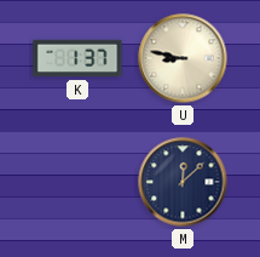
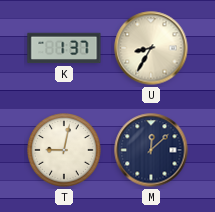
U: 8:47 -> 8:35
T: none -> 9:02
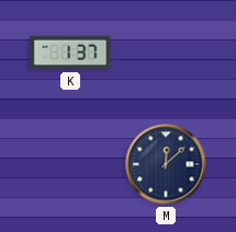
U: 8:35 -> none
T: 9:02 -> none
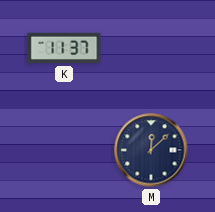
K: 1:37 -> 11:37
